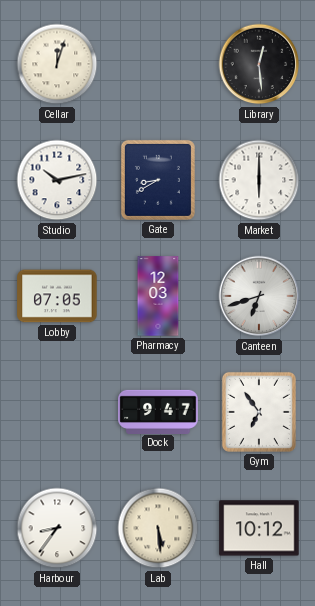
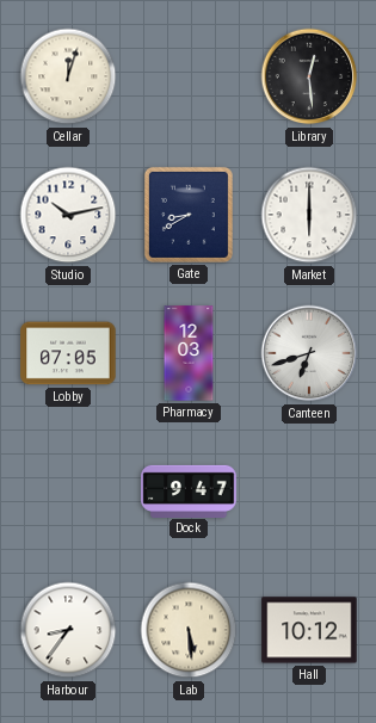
Gym: 6:54 -> none
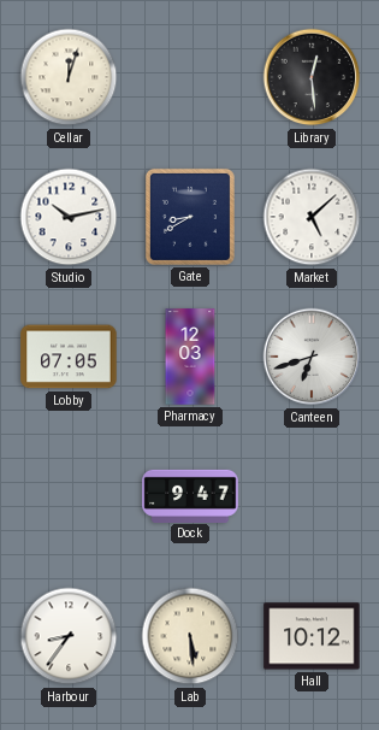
Market: 6:00 -> 5:08
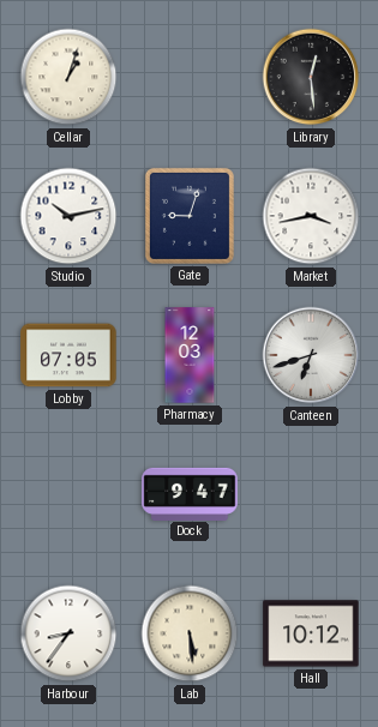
Cellar: 12:03 -> 1:03
Gate: 8:40 -> 9:03
Market: 5:08 -> 3:43
